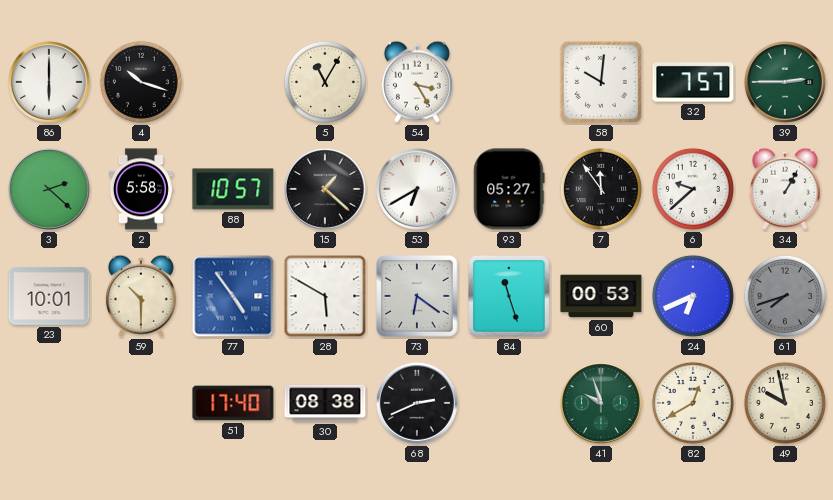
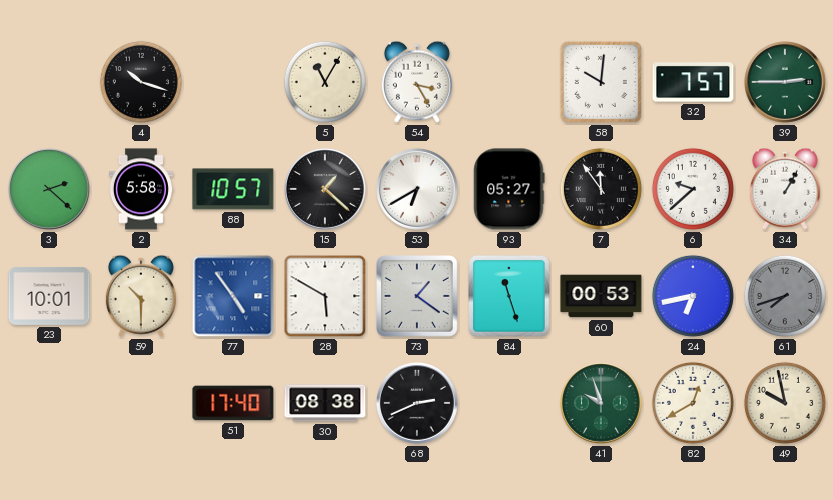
86: 6:00 -> none
73: 6:21 -> 1:21
24: 6:41 -> 6:43
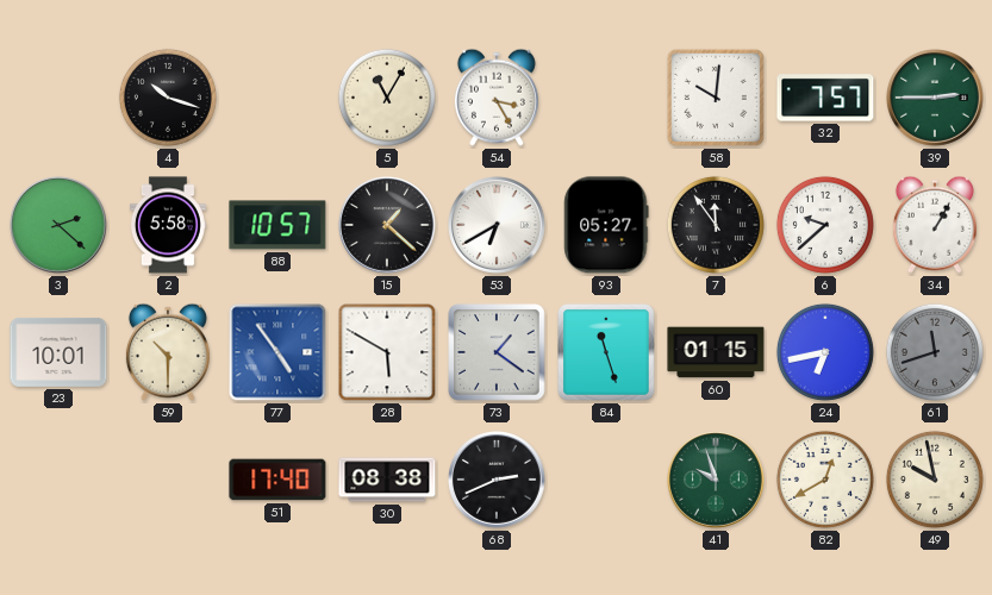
60: 00:53 -> 01:15
61: 7:42 -> 11:42
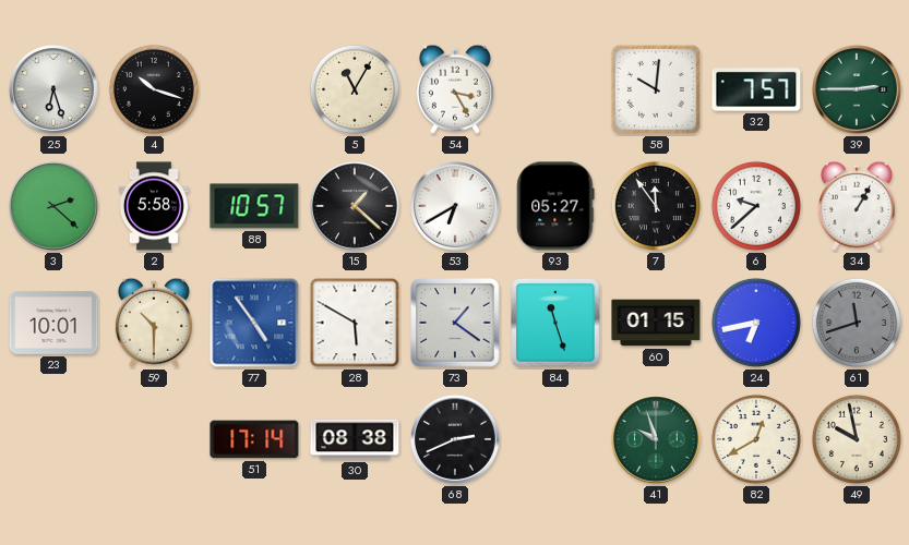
25: none -> 6:27
51: 17:40 -> 17:14
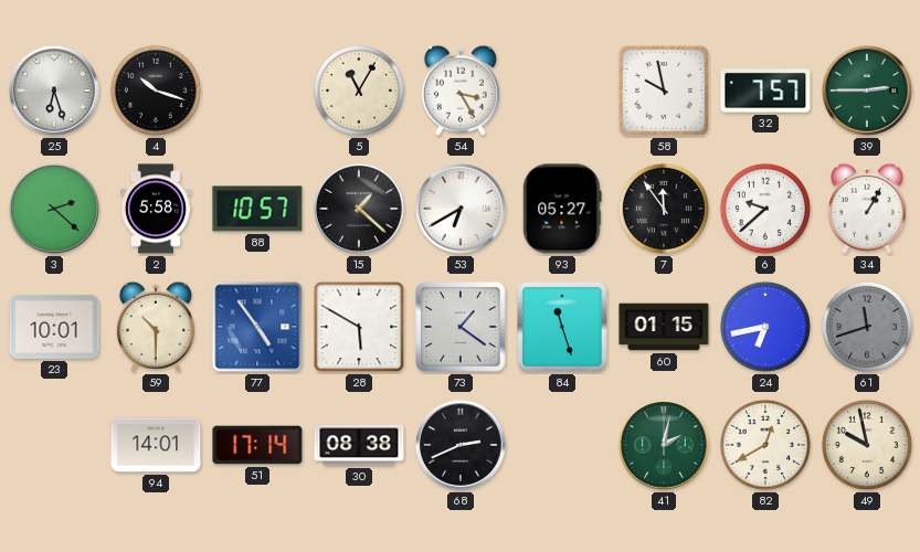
58: 10:01 -> 9:58
94: none -> 14:01
41: 9:57 -> 2:02
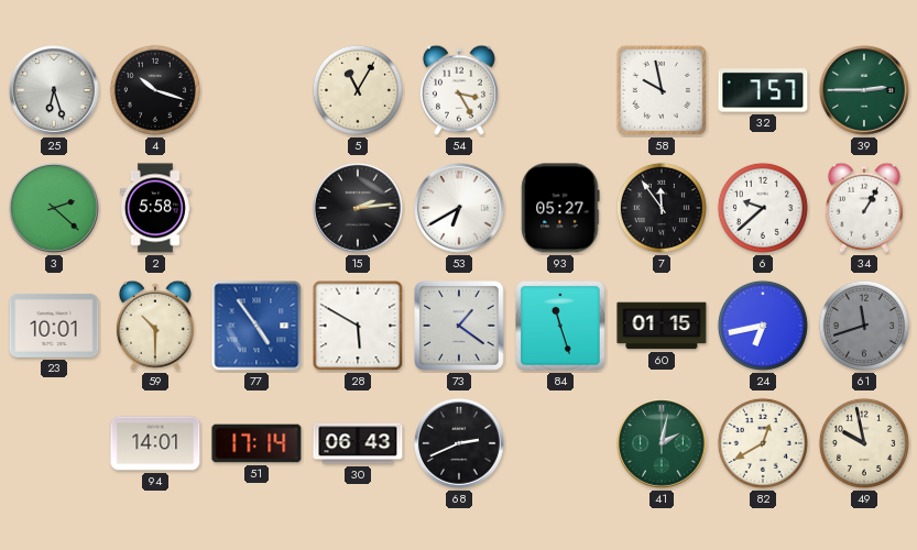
88: 10:57 -> none
15: 1:22 -> 2:14
30: 08:38 -> 06:43
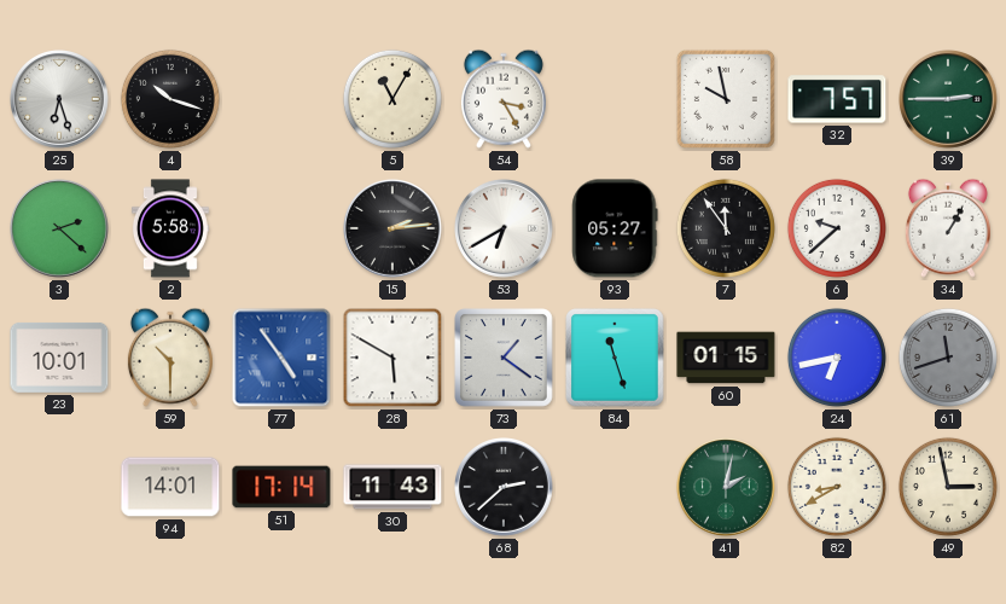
30: 06:43 -> 11:43
68: 2:41 -> 2:38
82: 12:40 -> 8:40
49: 9:58 -> 2:58
